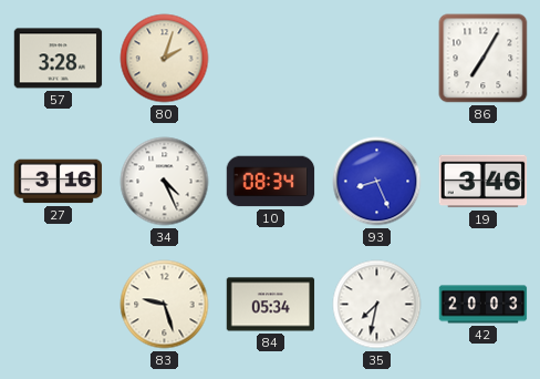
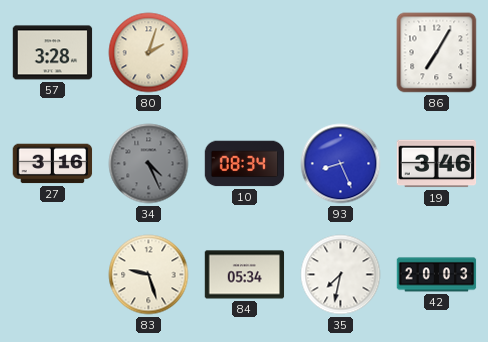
34 dial: white -> grey
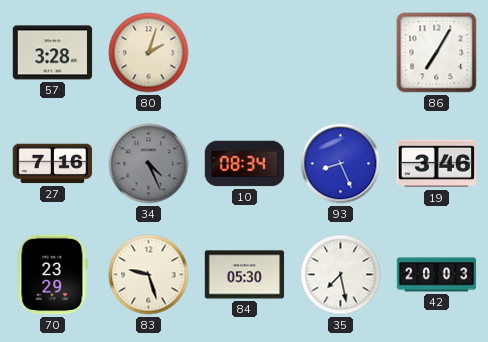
27: 3:16 -> 7:16
70: none -> 23:29
84: 05:34 -> 05:30
35: 7:32 -> 7:28
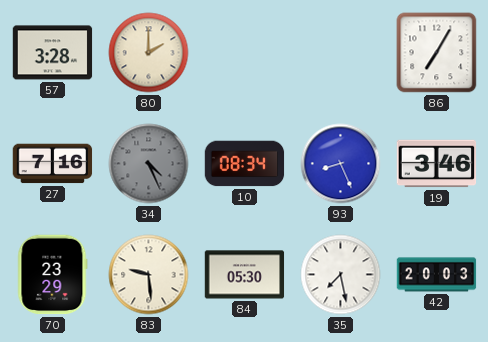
80: 2:03 -> 2:00
83: 9:27 -> 9:29
